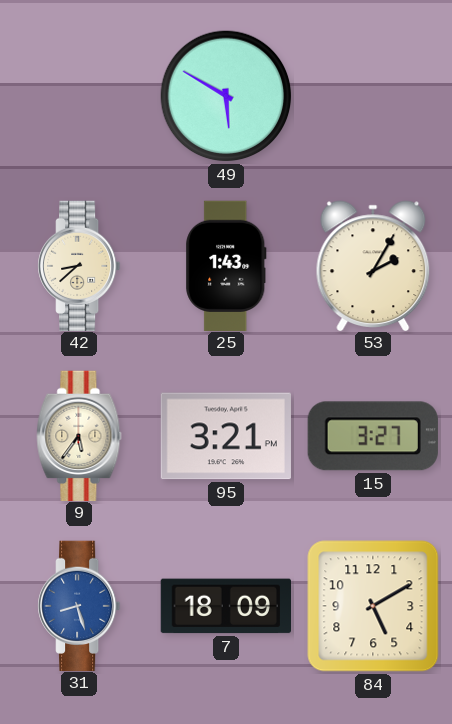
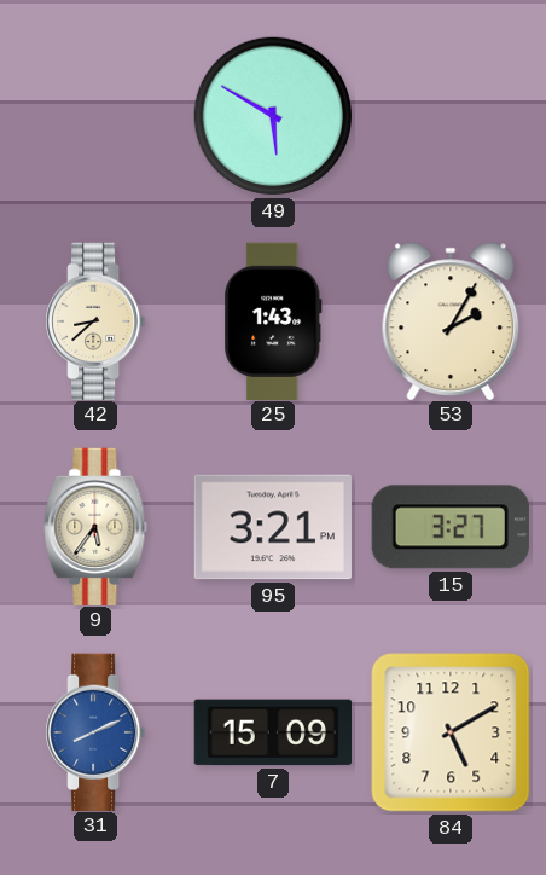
31: 8:27 -> 8:11
7: 18:09 -> 15:09
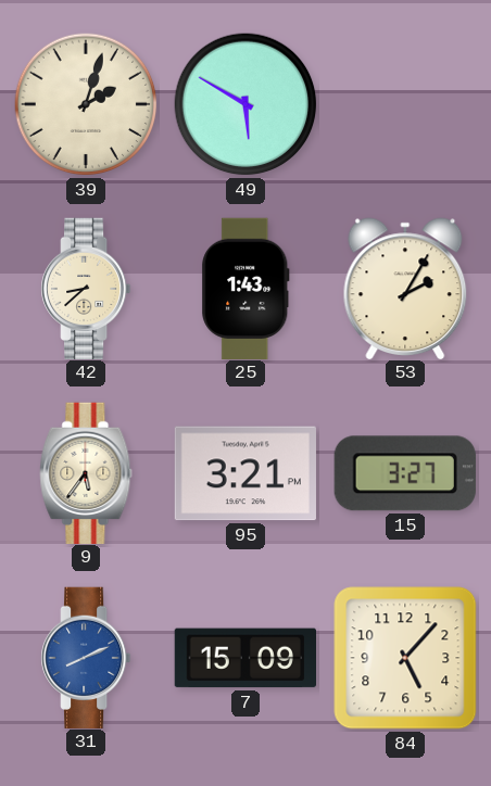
39: none -> 2:03
84: 5:10 -> 5:07
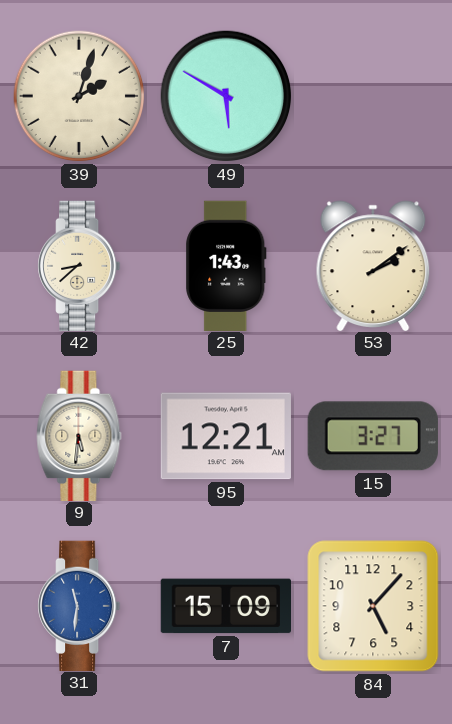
53: 2:05 -> 2:09
9: 5:36 -> 5:31
95: 3:21 -> 12:21
31: 8:11 -> 11:31
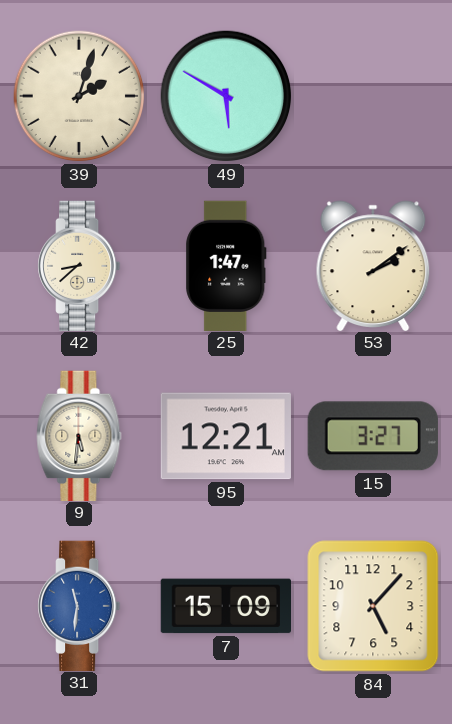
25: 1:43 -> 1:47
